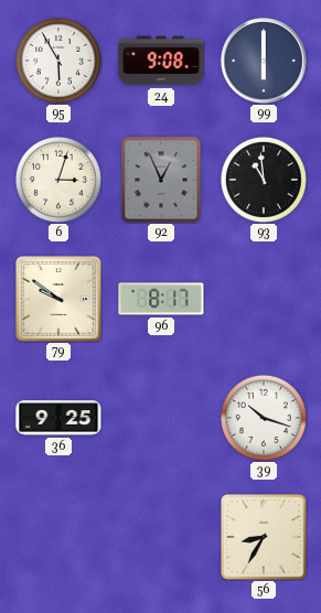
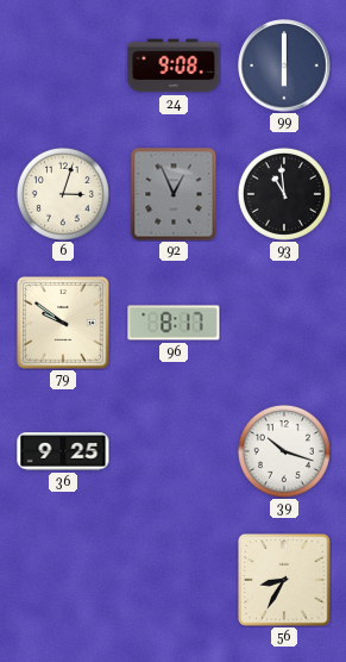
95: 5:55 -> none
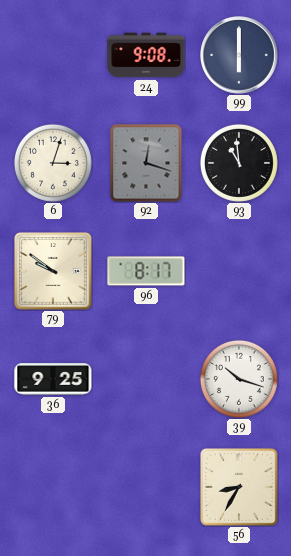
92: 12:56 -> 12:18
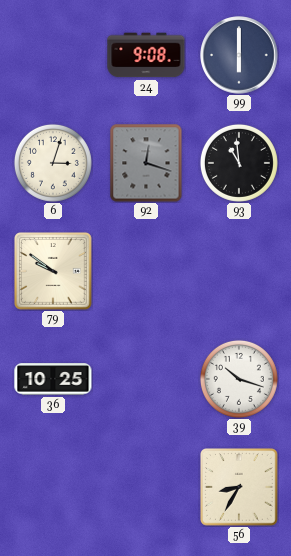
96: 8:17 -> none
36: 9:25 -> 10:25
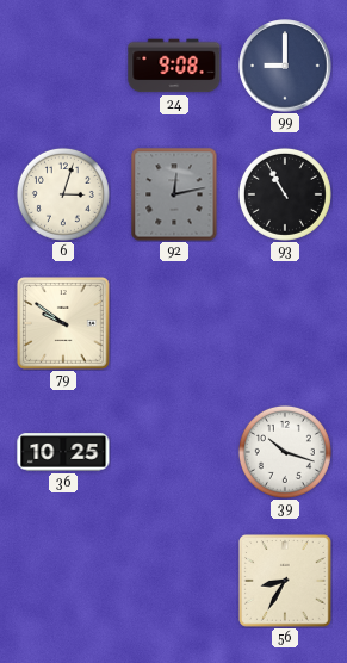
99: 6:00 -> 9:00
92: 12:18 -> 12:13
93: 10:59 -> 10:55
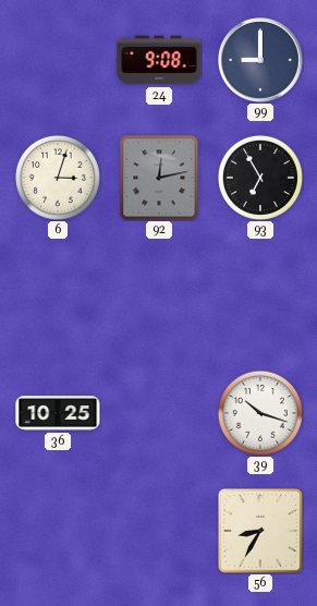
93: 10:55 -> 6:55
79: 9:51 -> none
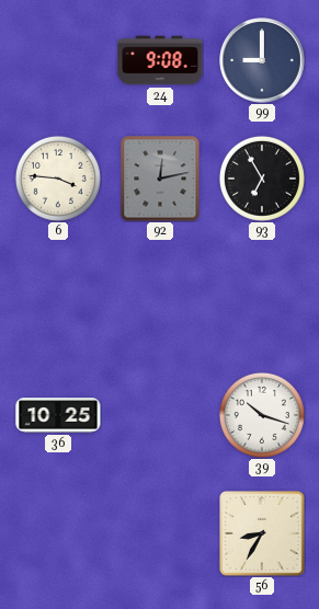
6: 3:03 -> 3:46
